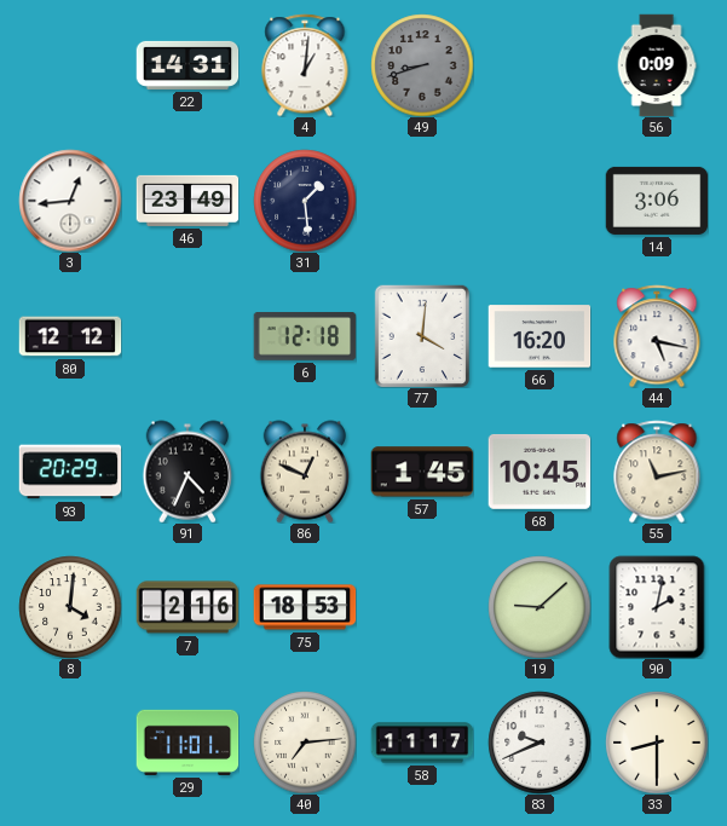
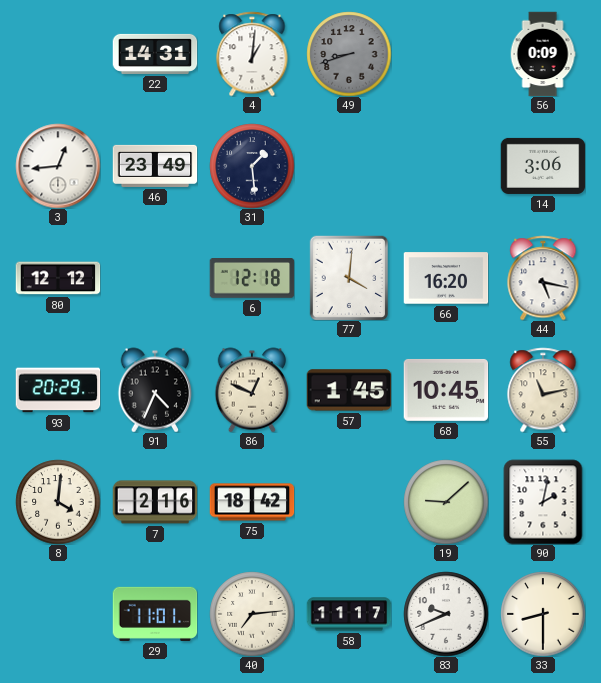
75: 18:53 -> 18:42
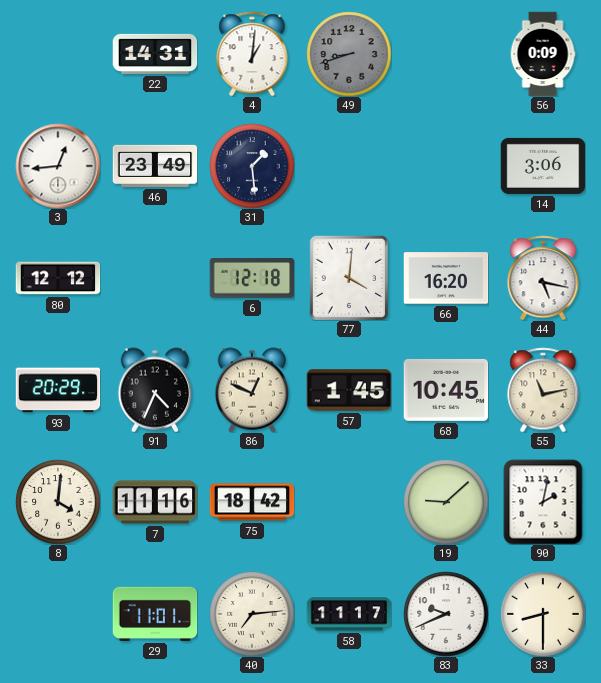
7: 2:16 -> 11:16
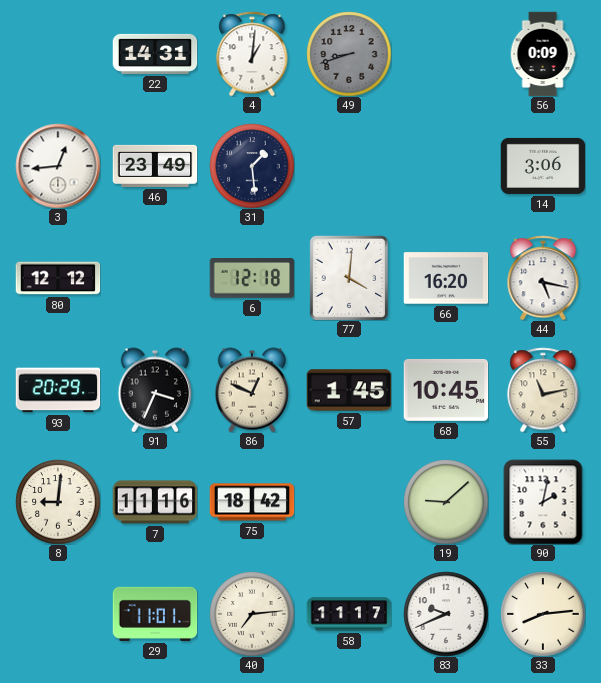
91: 4:34 -> 3:34
8: 4:01 -> 9:01
33: 8:30 -> 8:14
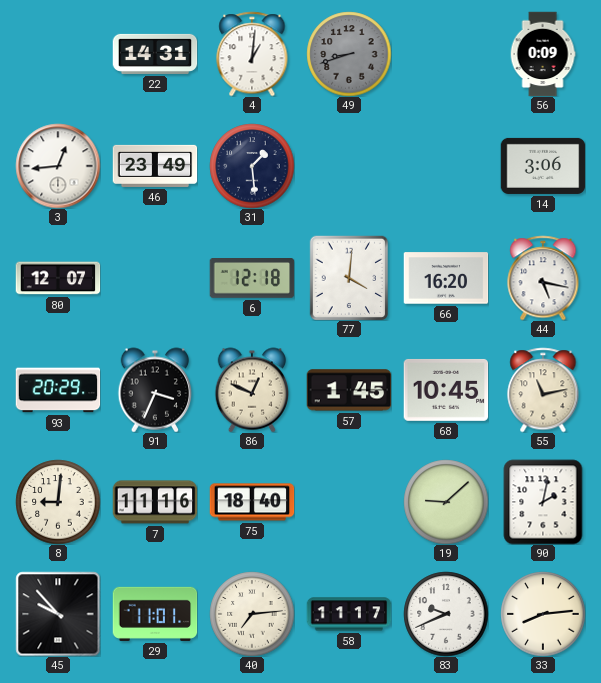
80: 12:12 -> 12:07
75: 18:42 -> 18:40
45: none -> 9:53
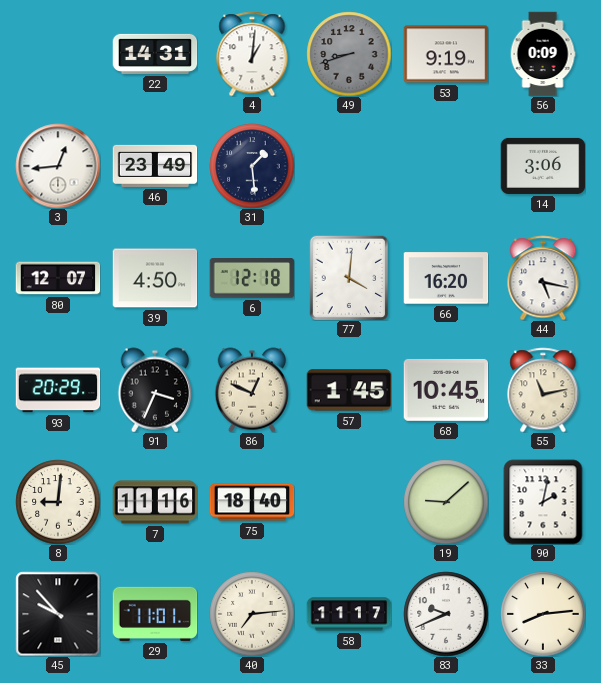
53: none -> 9:19
39: none -> 4:50
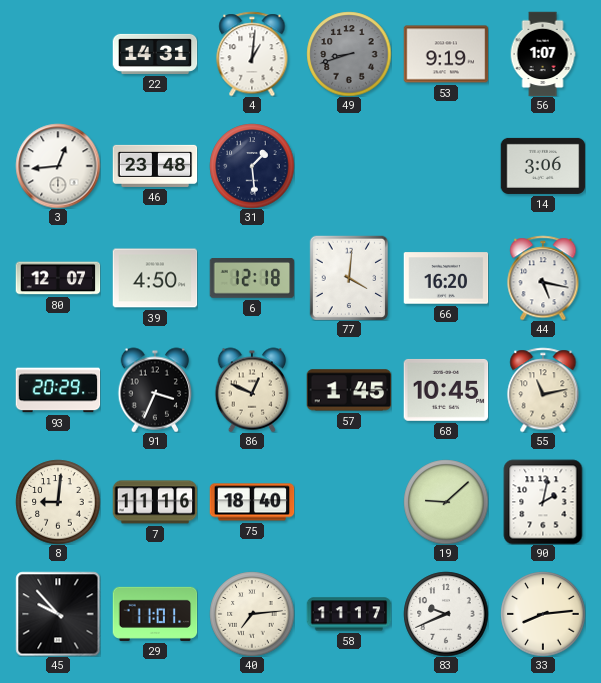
56: 0:09 -> 1:07
46: 23:49 -> 23:48
